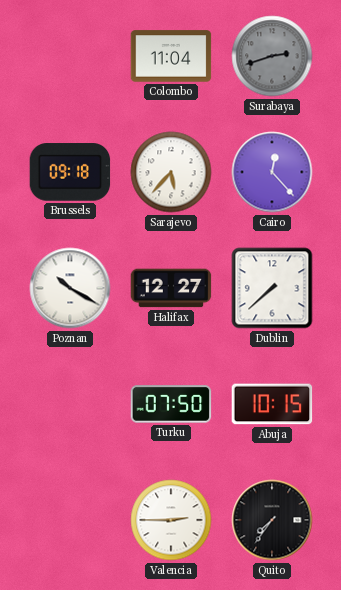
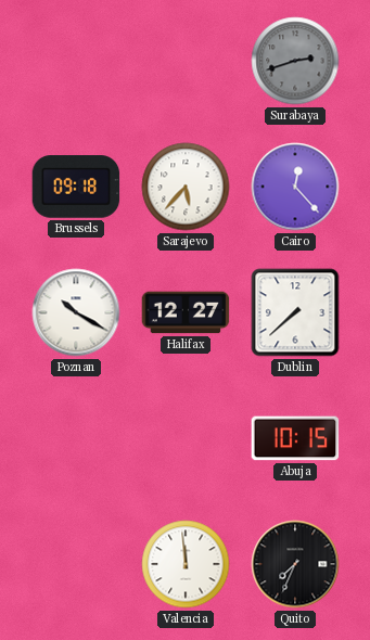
Colombo: 11:04 -> none
Turku: 07:50 -> none
Valencia: 2:45 -> 11:59
Quito: 7:36 -> 7:34
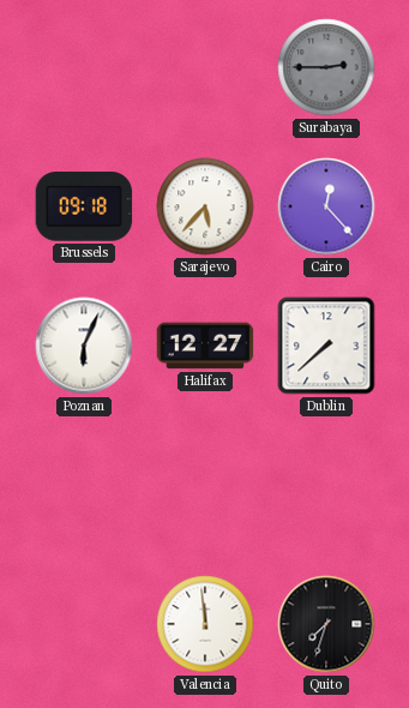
Surabaya: 2:42 -> 2:45
Poznan: 10:20 -> 6:04
Abuja: 10:15 -> none
Quito: 7:34 -> 7:33
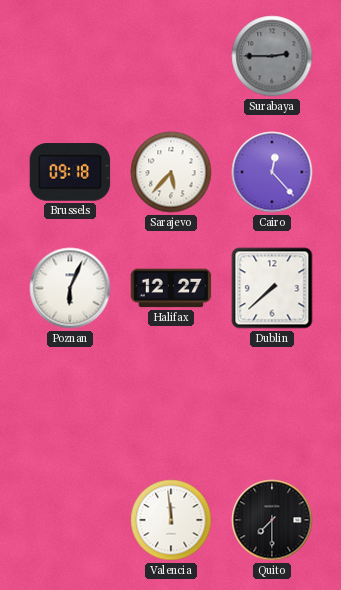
Quito: 7:33 -> 7:30
